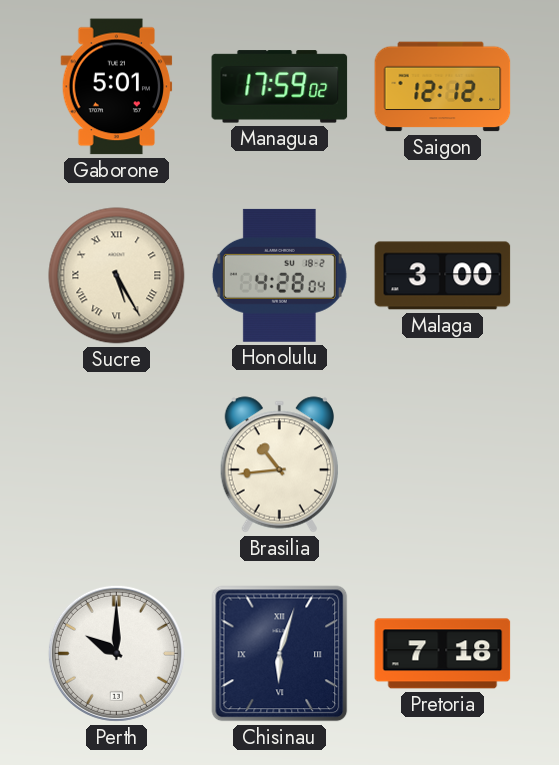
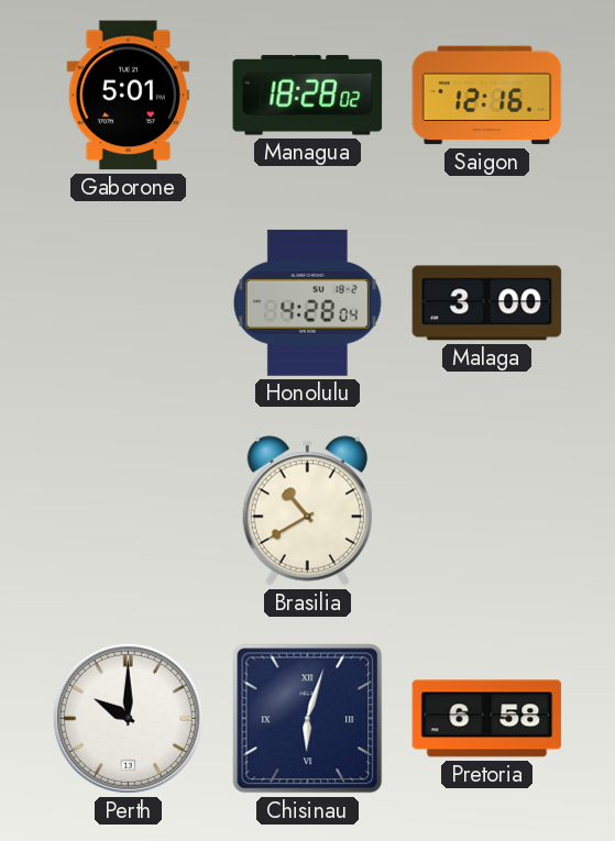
Managua: 17:59 -> 18:28
Saigon: 12:12 -> 12:16
Sucre: 5:25 -> none
Brasilia: 10:44 -> 10:40
Pretoria: 7:18 -> 6:58
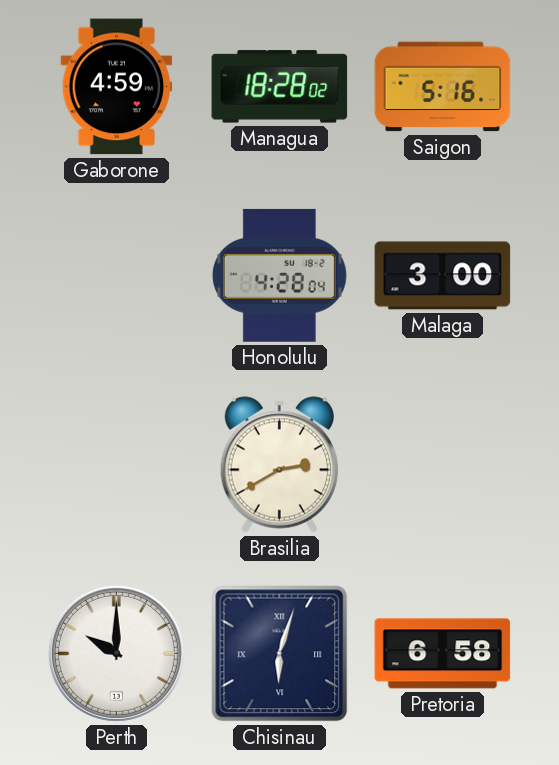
Gaborone: 5:01 -> 4:59
Saigon: 12:16 -> 5:16
Brasilia: 10:40 -> 2:40
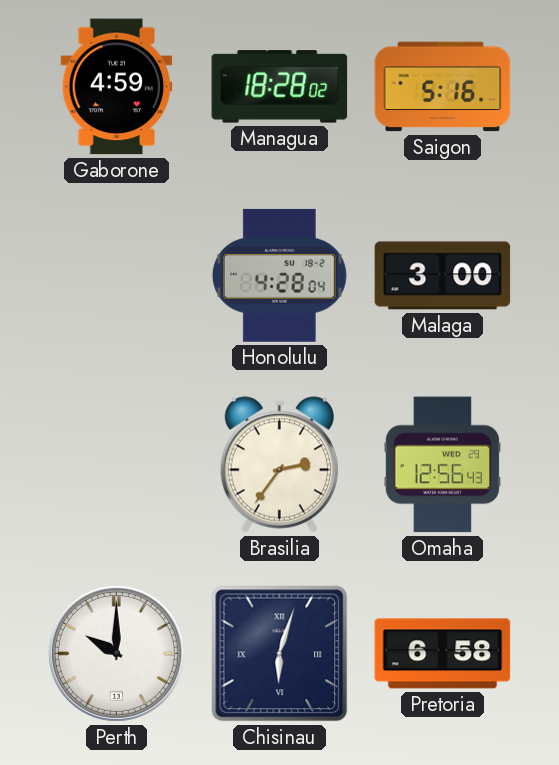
Brasilia: 2:40 -> 2:36
Omaha: none -> 12:56
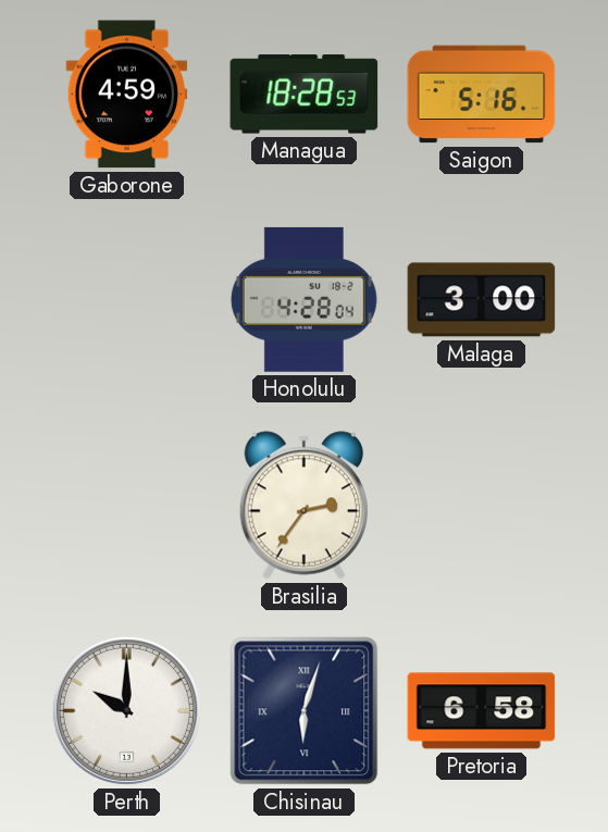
Managua: 18:28:02 -> 18:28:53
Omaha: 12:56 -> none
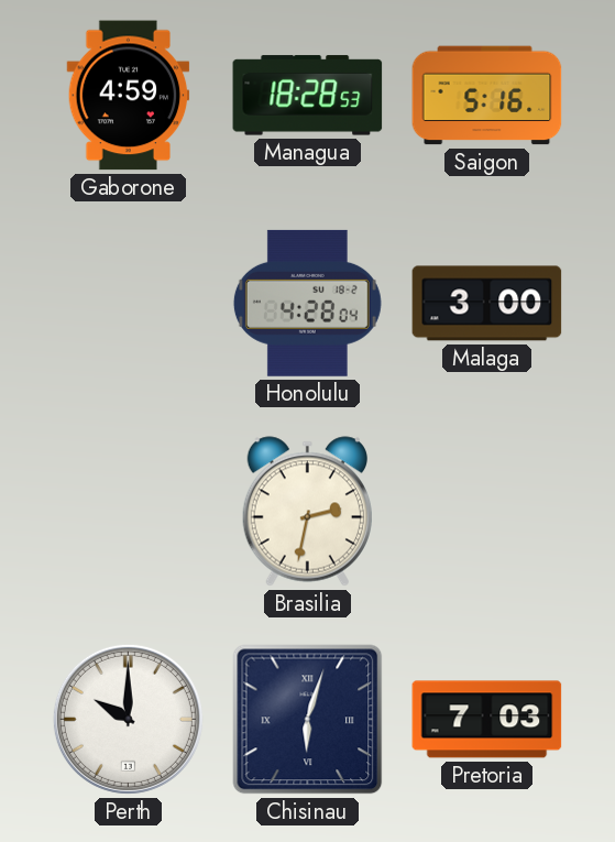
Brasilia: 2:36 -> 2:32
Pretoria: 6:58 -> 7:03
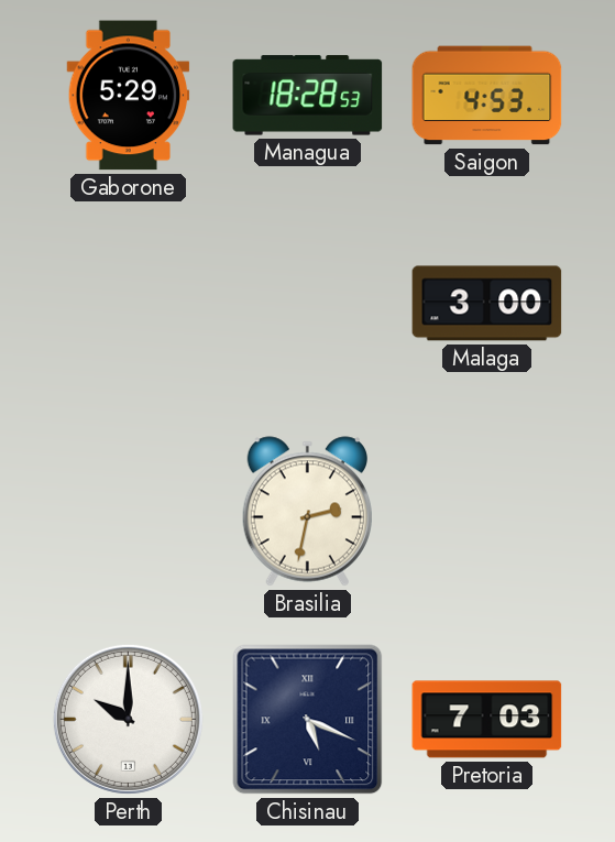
Gaborone: 4:59 -> 5:29
Saigon: 5:16 -> 4:53
Honolulu: 4:28 -> none
Chisinau: 6:03 -> 5:19
